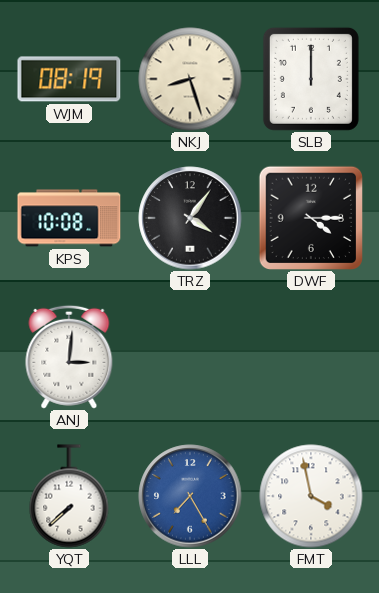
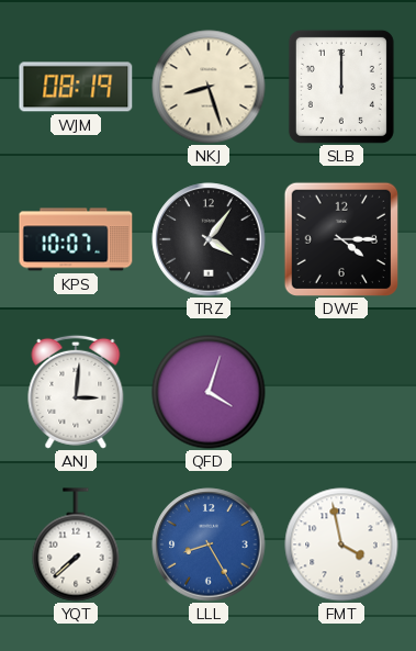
KPS: 10:08 -> 10:07
QFD: none -> 4:03
LLL: 7:25 -> 8:25
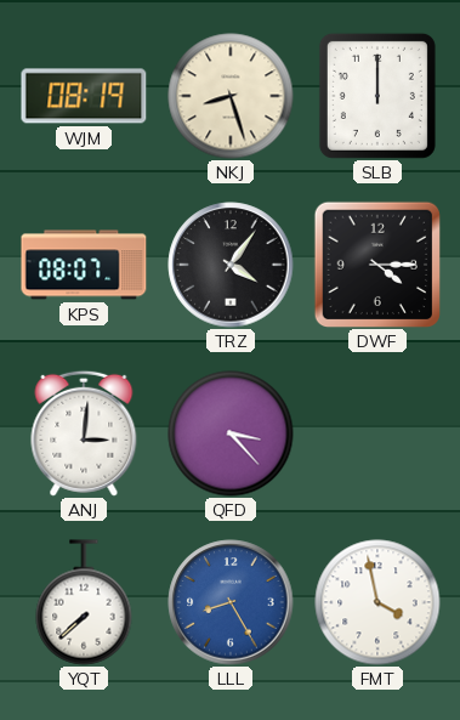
KPS: 10:07 -> 08:07
QFD: 4:03 -> 3:23
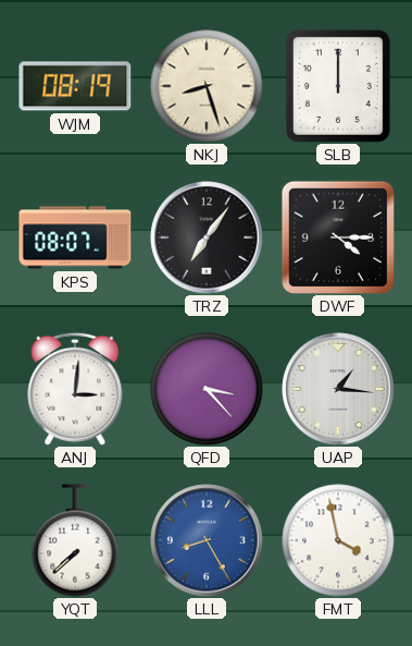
TRZ: 4:06 -> 7:06
UAP: none -> 1:16
